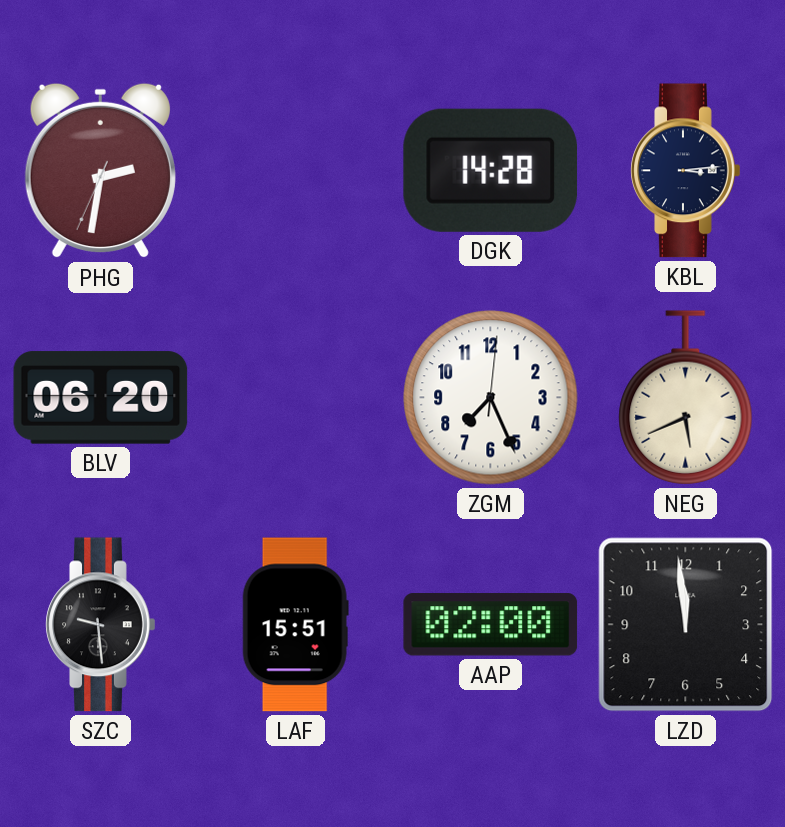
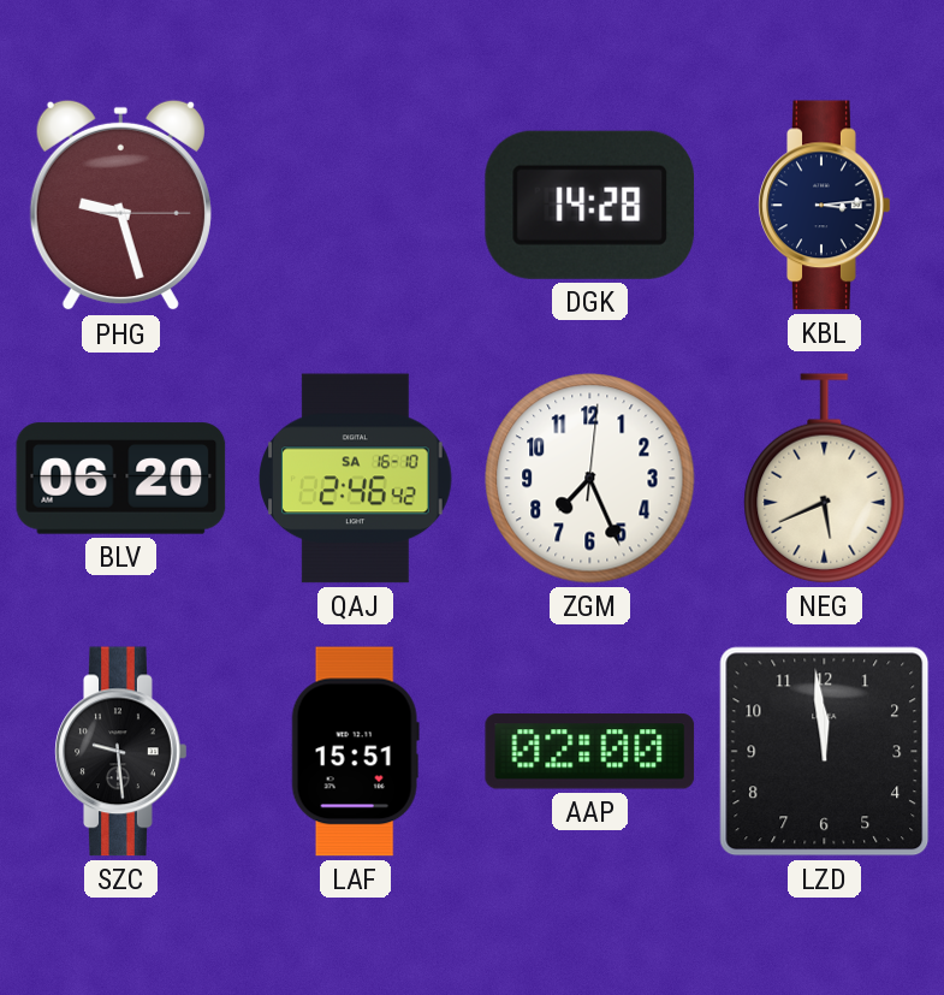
PHG: 2:31 -> 9:27
QAJ: none -> 2:46
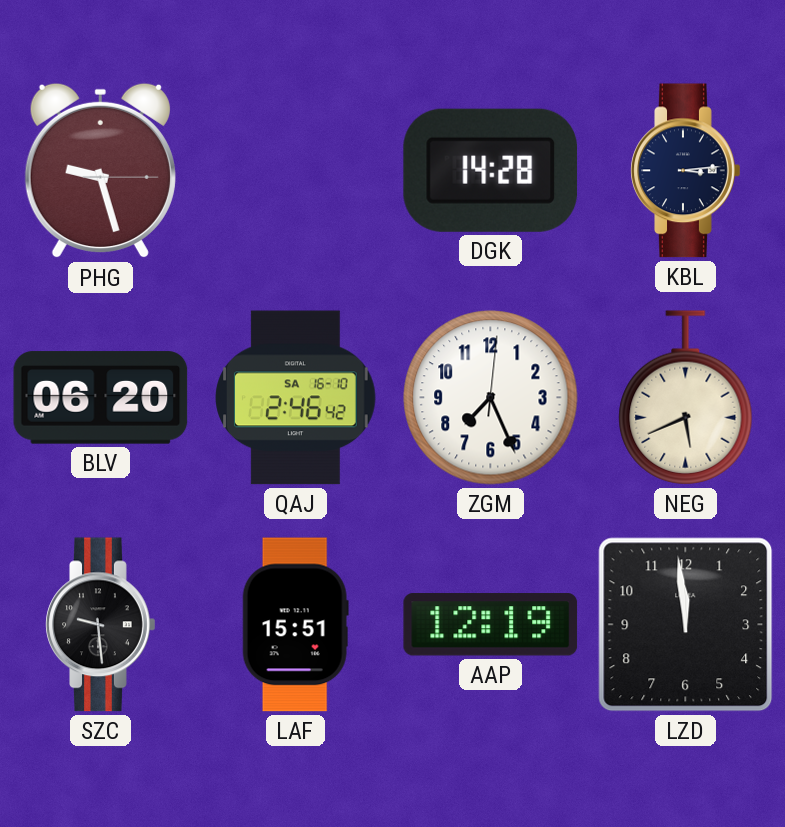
AAP: 02:00 -> 12:19
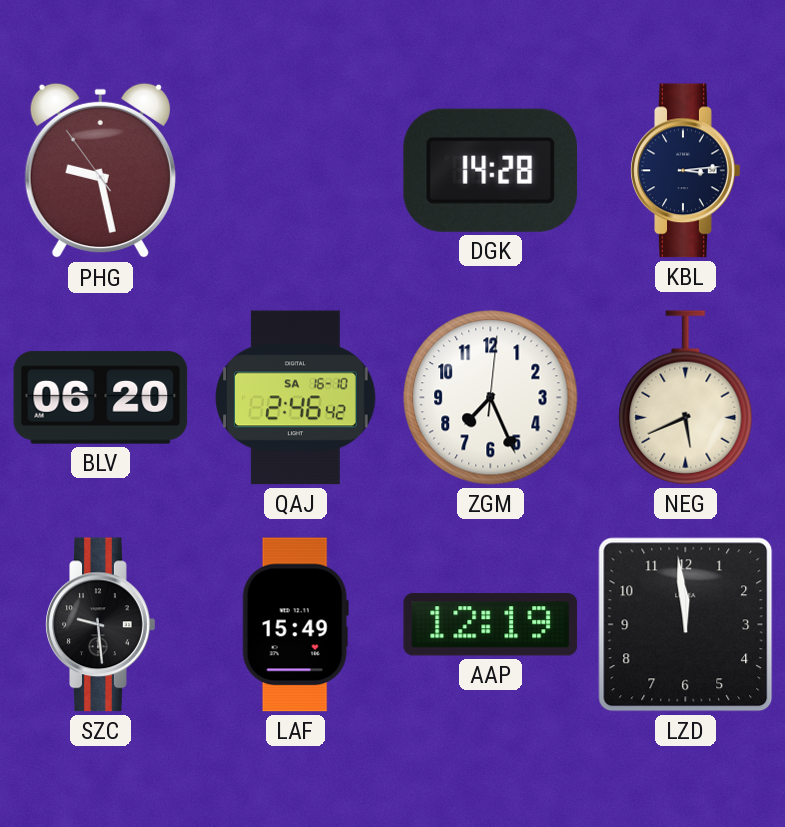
PHG: 9:27:15 -> 9:27:54
LAF: 15:51 -> 15:49
